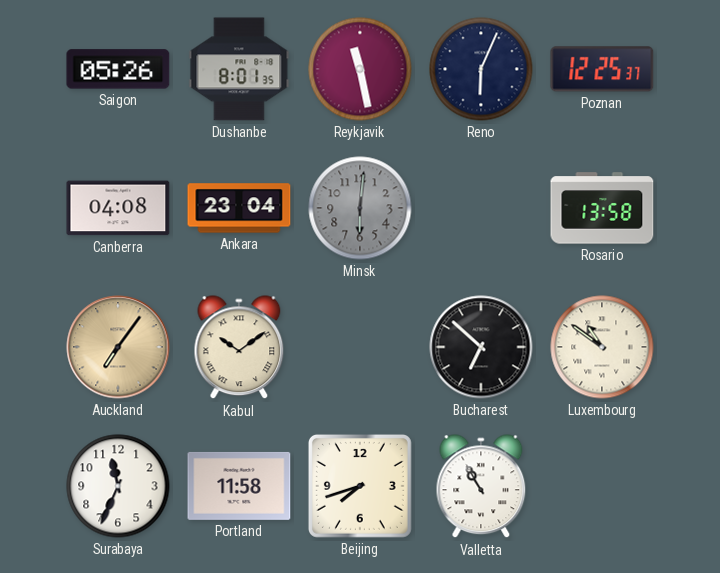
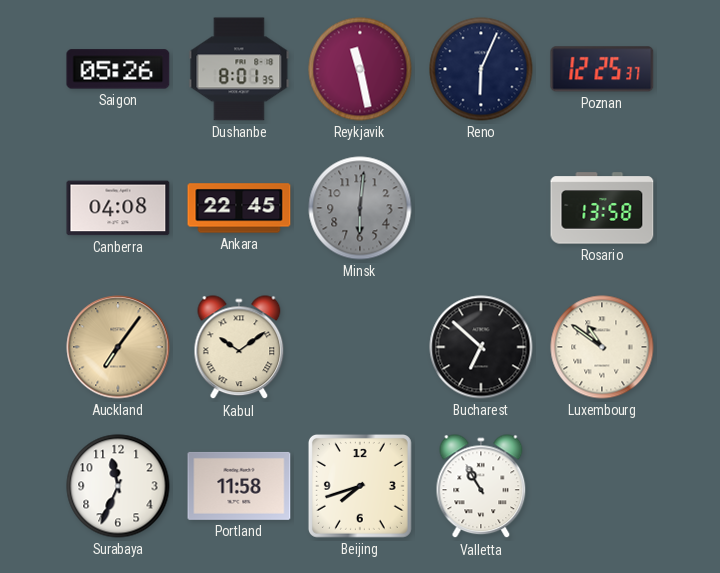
Ankara: 23:04 -> 22:45
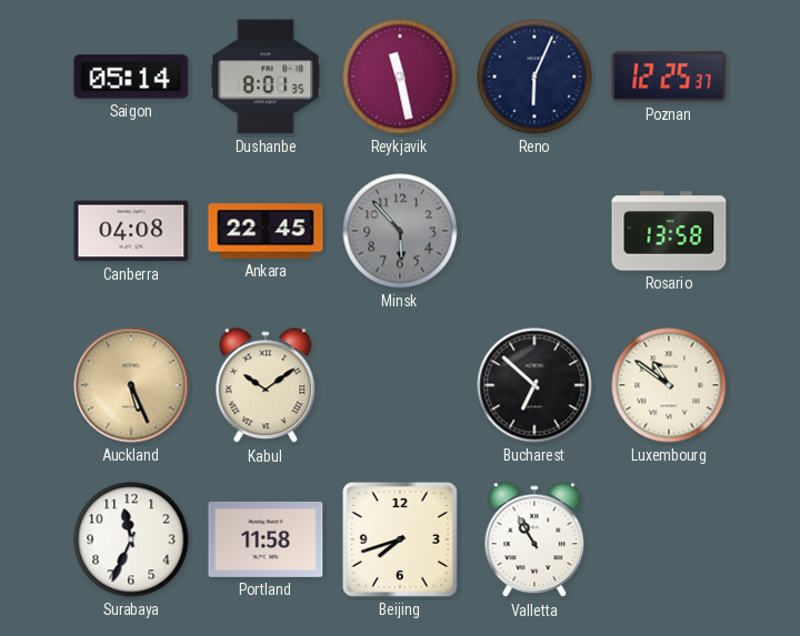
Saigon: 05:26 -> 05:14
Minsk: 6:01 -> 5:53
Auckland: 7:06 -> 5:26
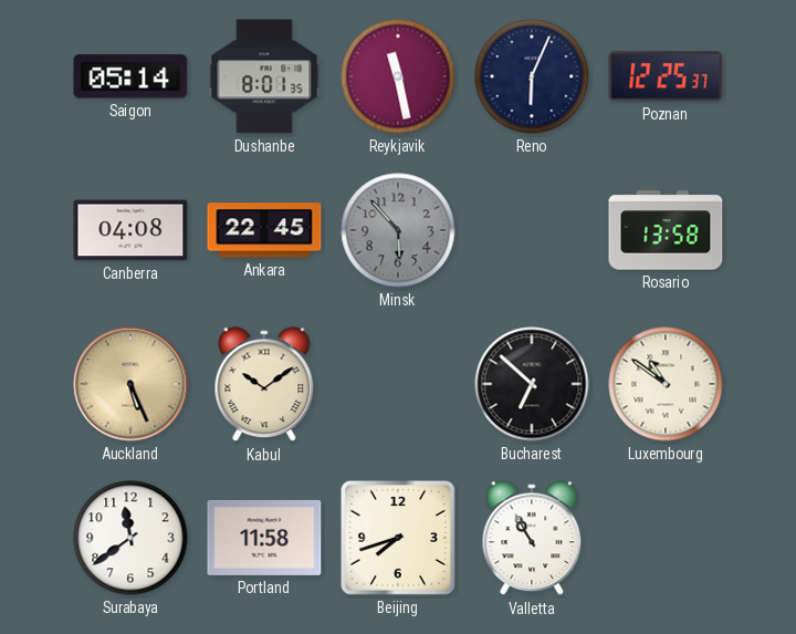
Surabaya: 11:34 -> 11:39
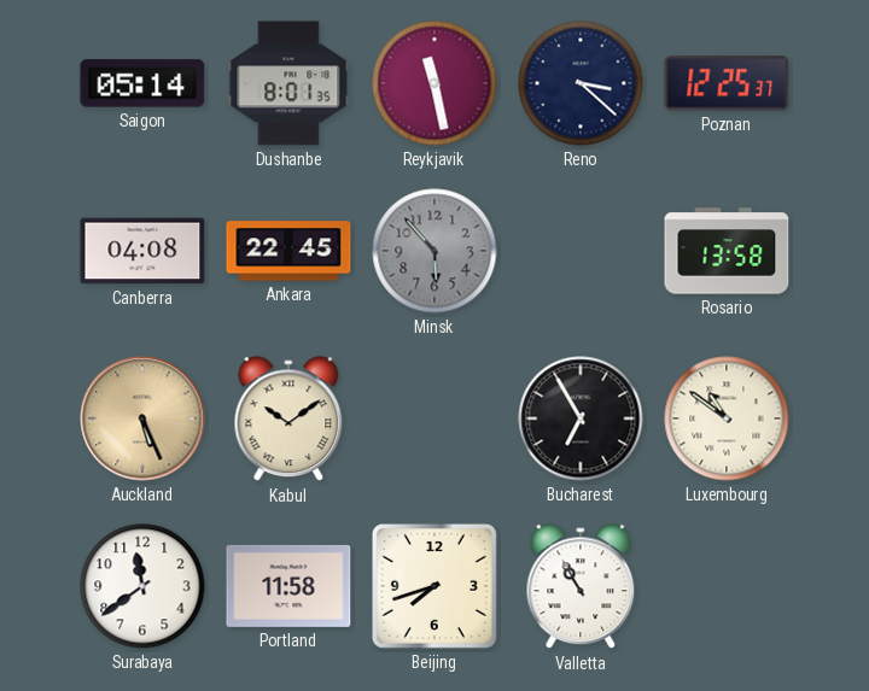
Reno: 6:04 -> 3:22
Bucharest: 6:52 -> 6:55
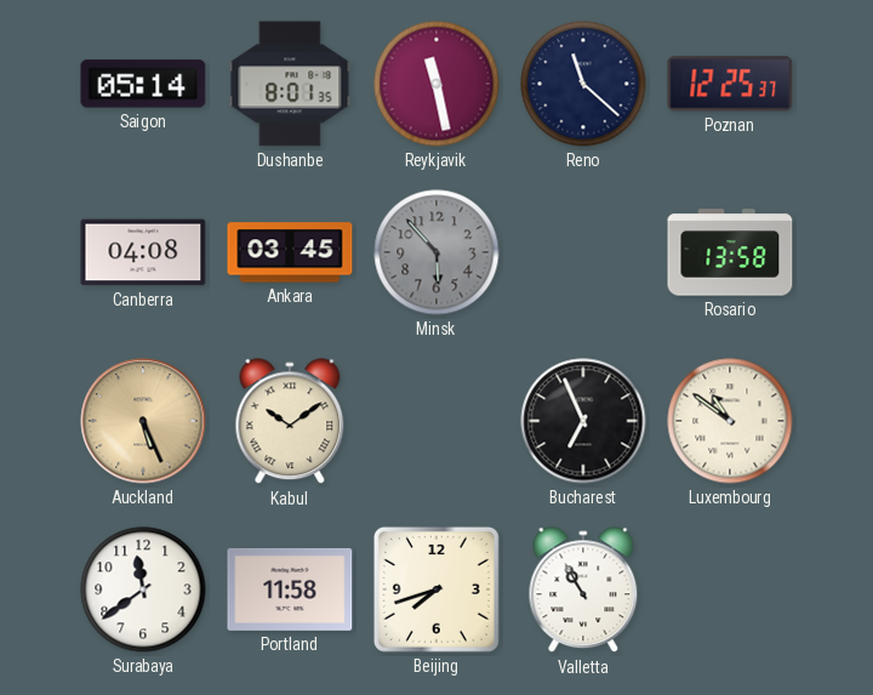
Reno: 3:22 -> 11:22
Ankara: 22:45 -> 03:45
Bucharest: 6:55 -> 6:56
